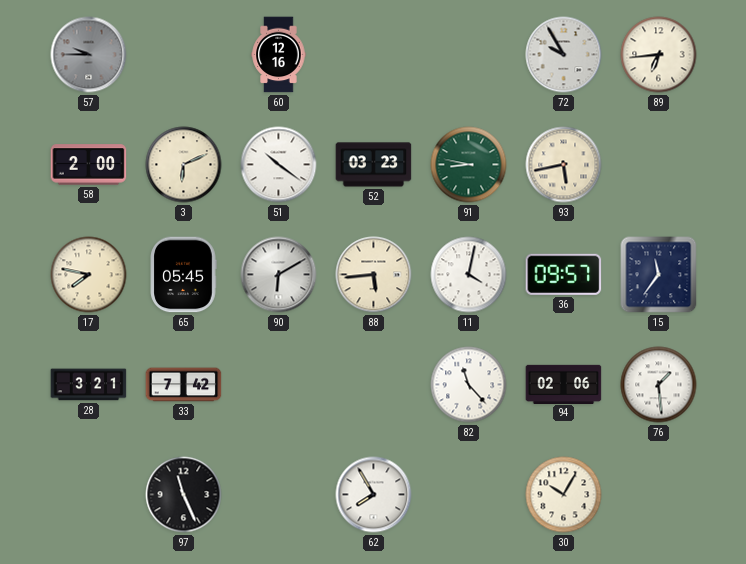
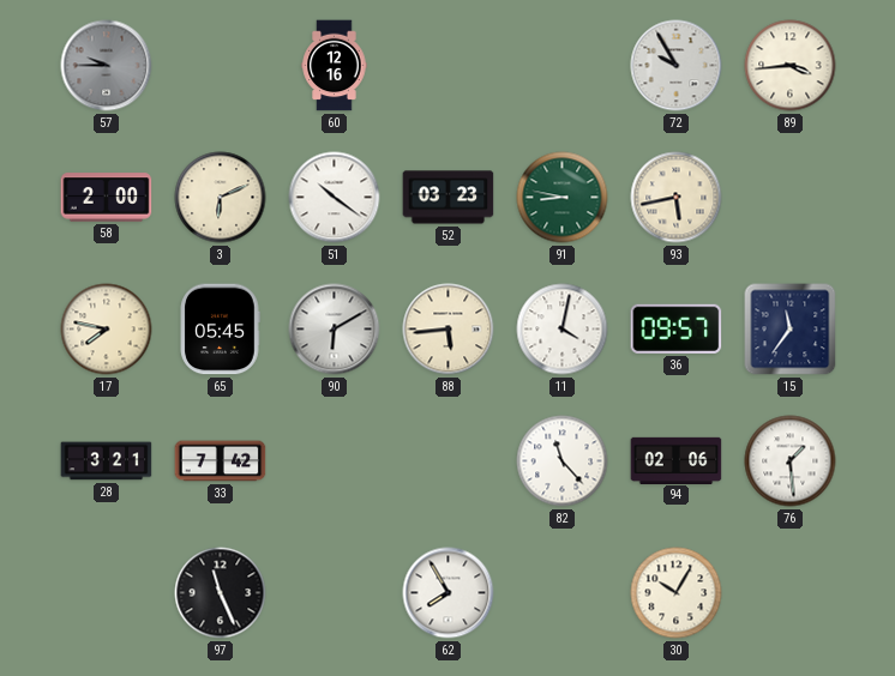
89: 6:44 -> 3:44
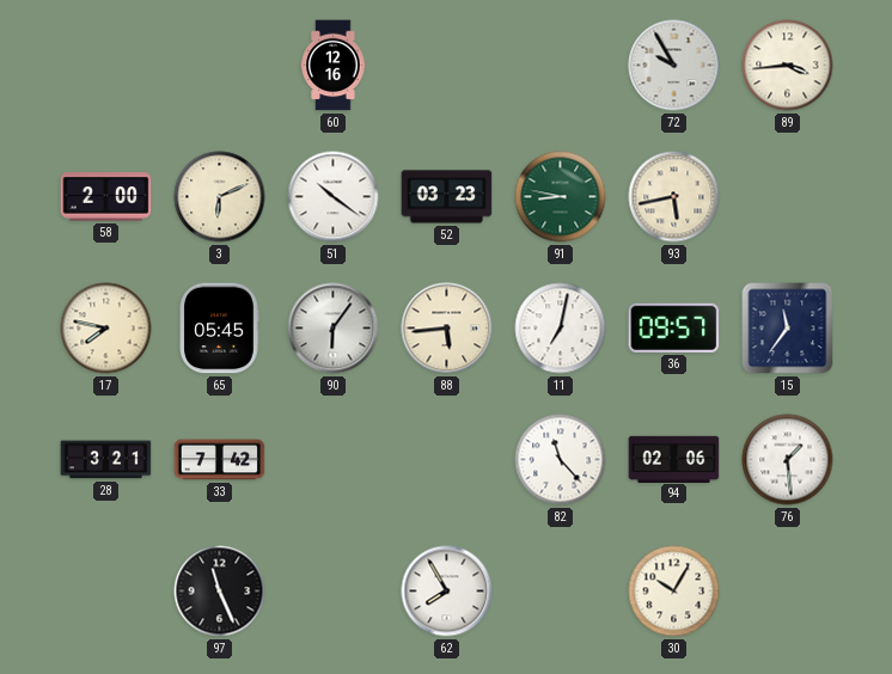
57: 9:45 -> none
90: 6:10 -> 6:06
11: 4:02 -> 7:02
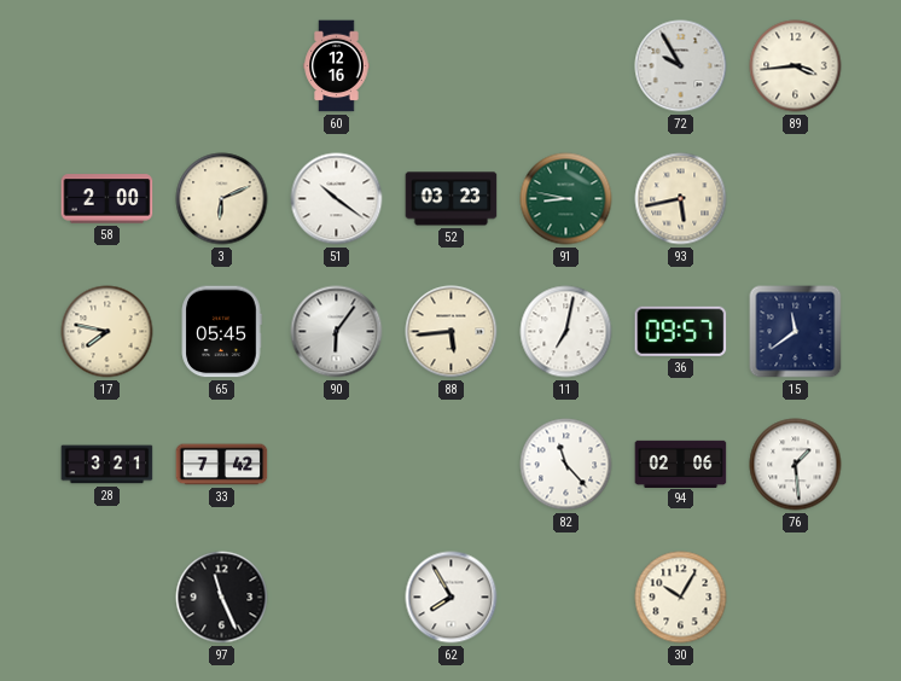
15: 11:36 -> 11:39
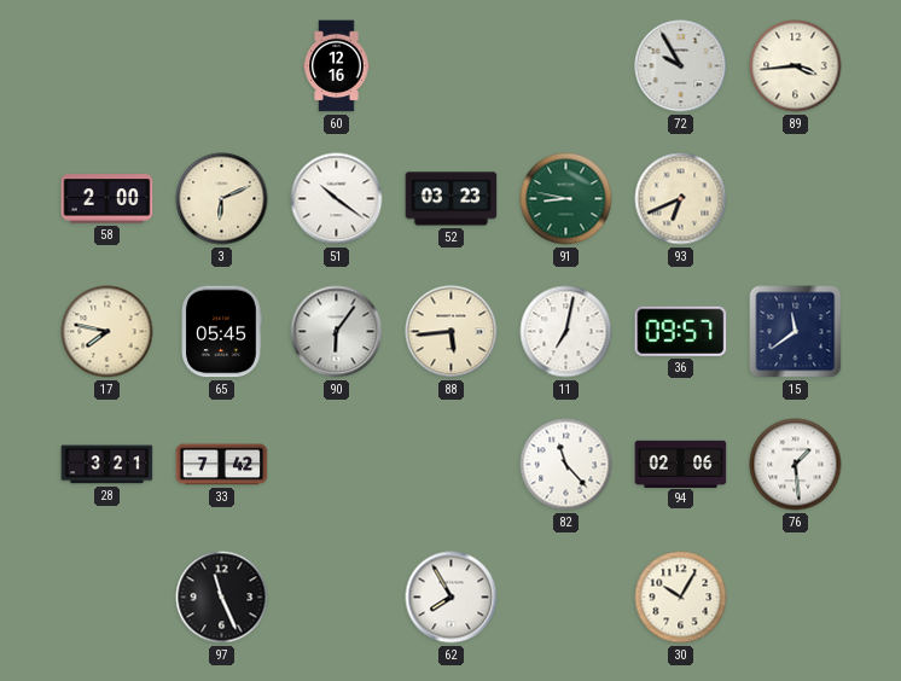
93: 5:43 -> 6:41
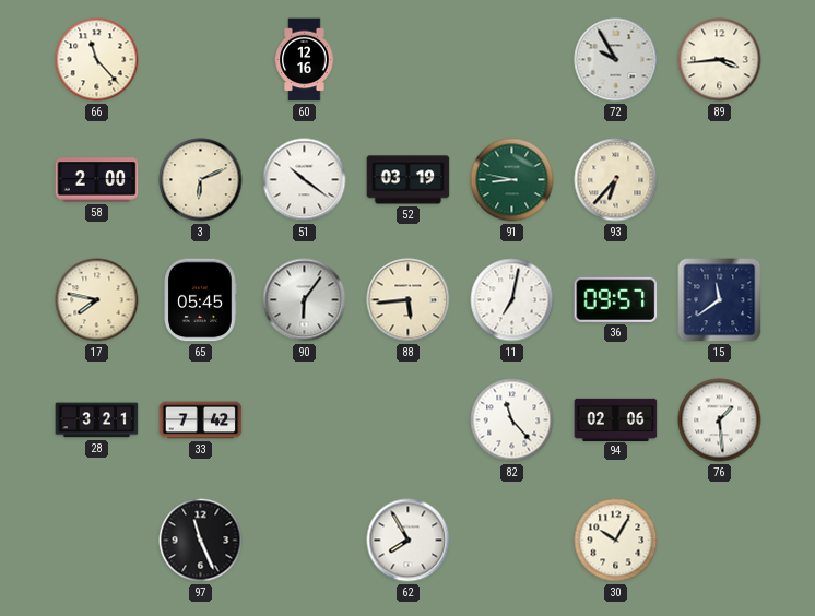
66: none -> 11:23
52: 03:23 -> 03:19
93: 6:41 -> 6:37
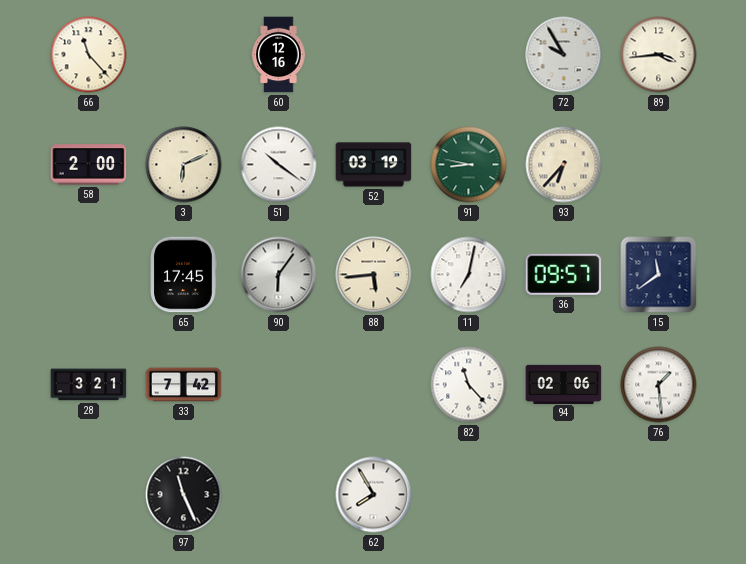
17: 7:47 -> none
65: 05:45 -> 17:45
30: 10:05 -> none
